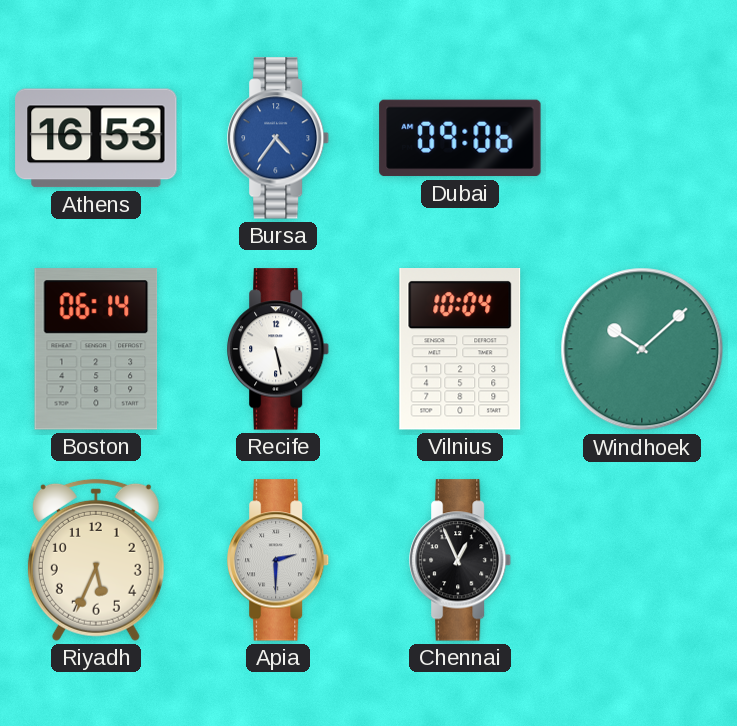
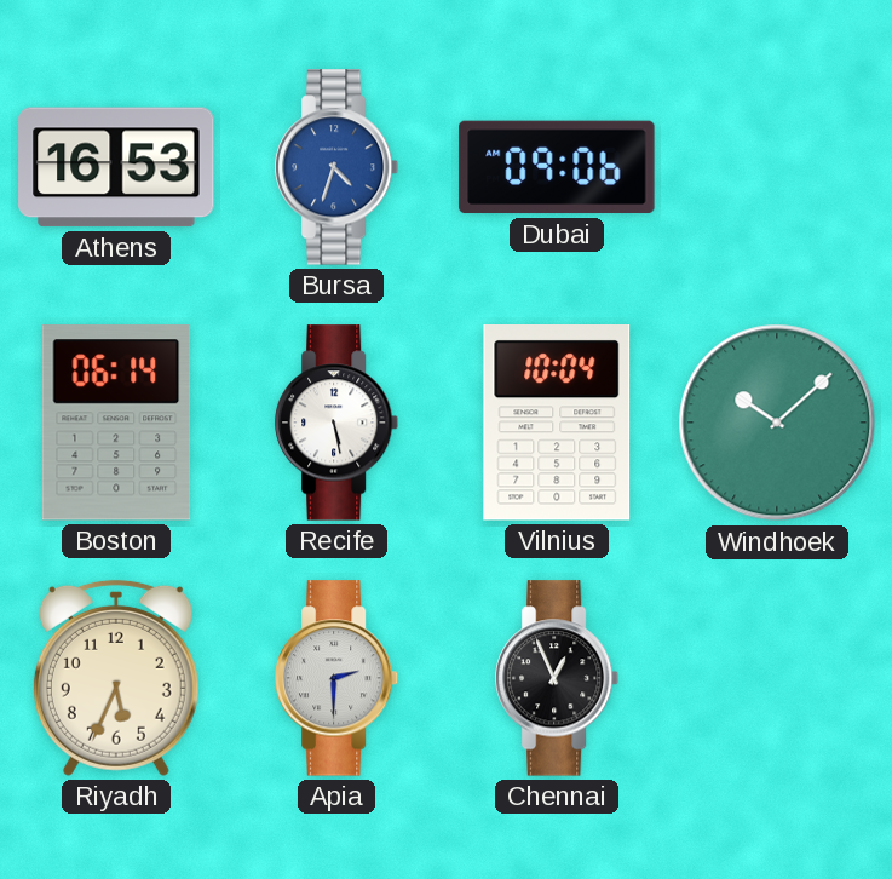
Bursa: 4:36 -> 4:33
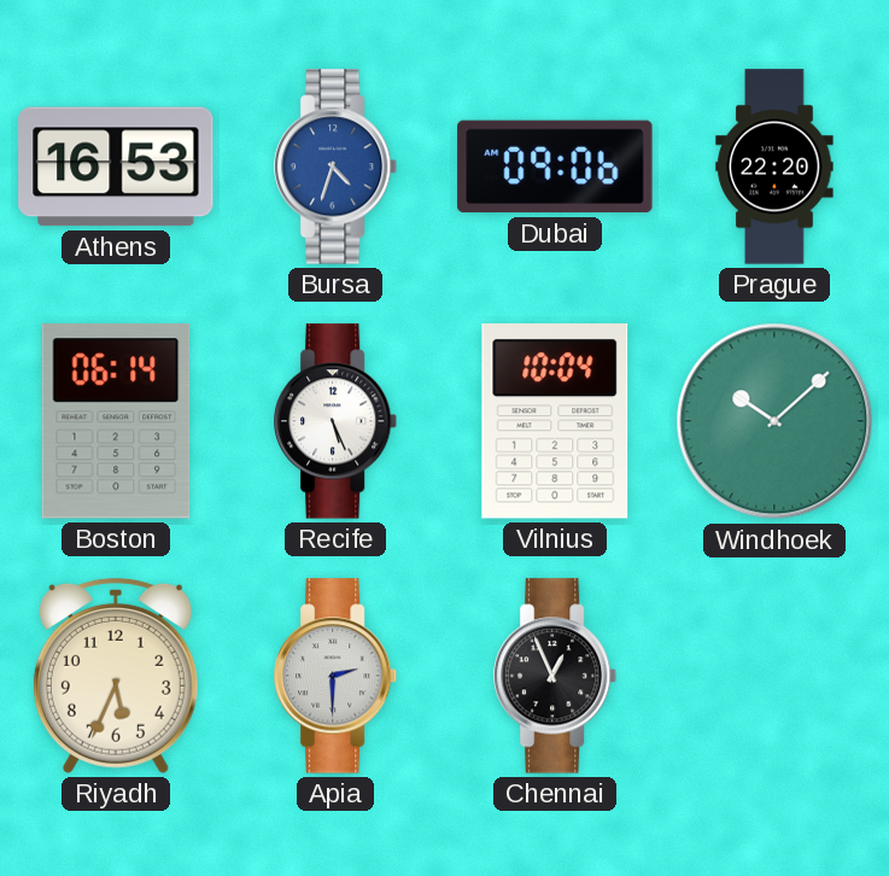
Prague: none -> 22:20
Recife: 5:28 -> 5:26
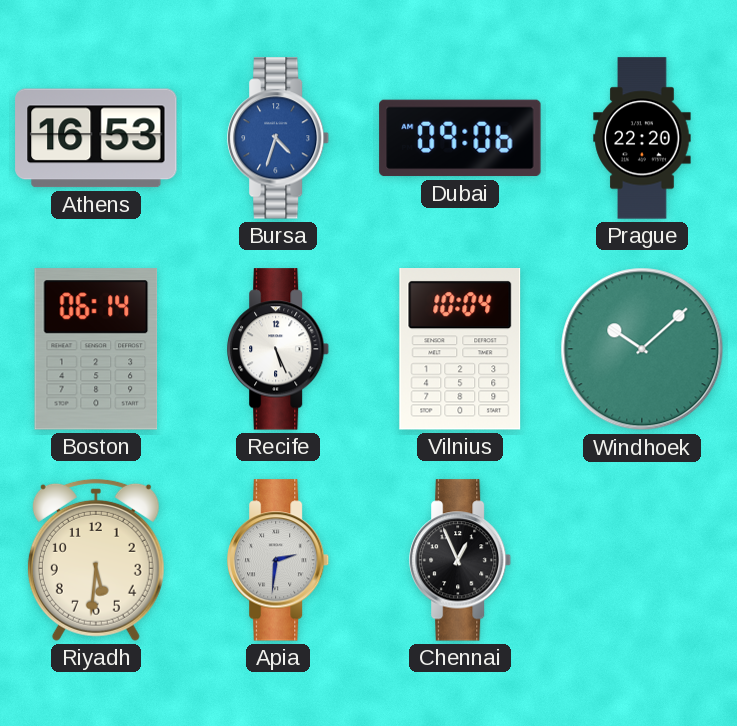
Riyadh: 5:34 -> 5:31
Apia: 2:30 -> 2:31
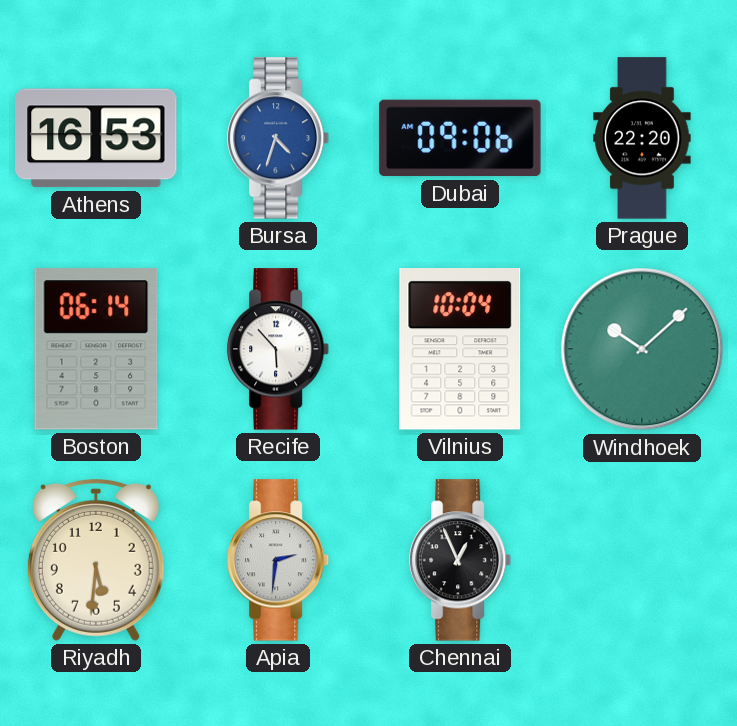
Recife: 5:26 -> 5:53
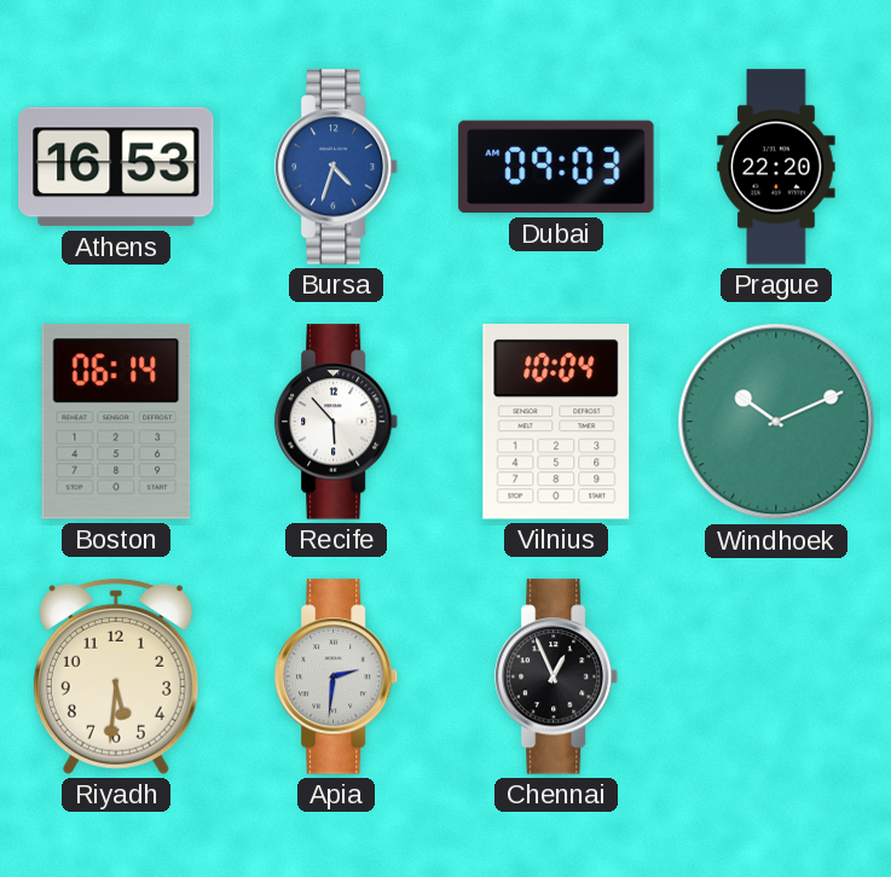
Dubai: 09:06 -> 09:03
Windhoek: 10:08 -> 10:11
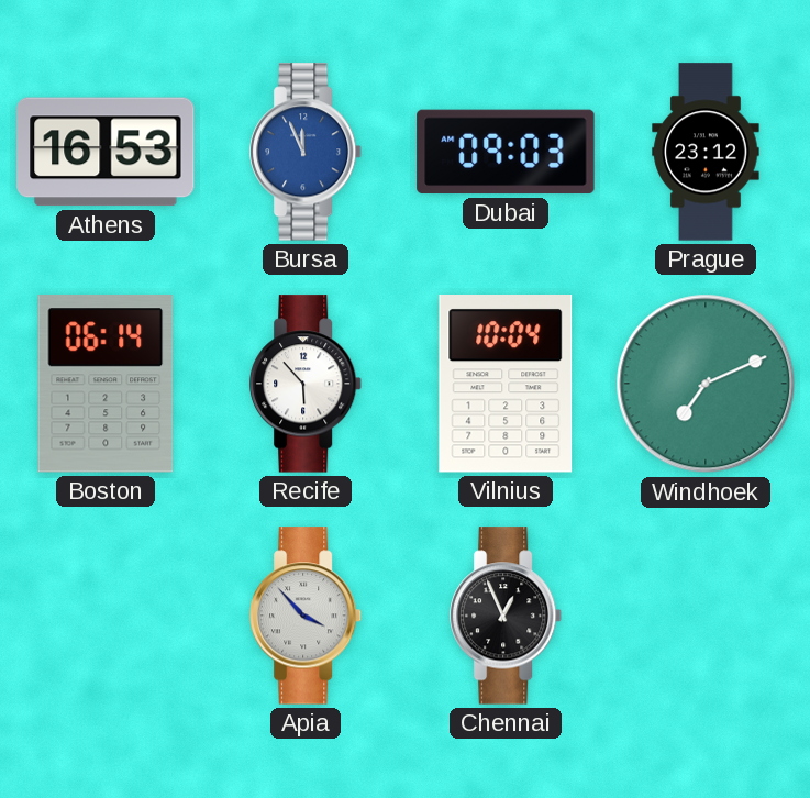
Bursa: 4:33 -> 11:56
Prague: 22:20 -> 23:12
Windhoek: 10:11 -> 7:11
Riyadh: 5:31 -> none
Apia: 2:31 -> 3:53
